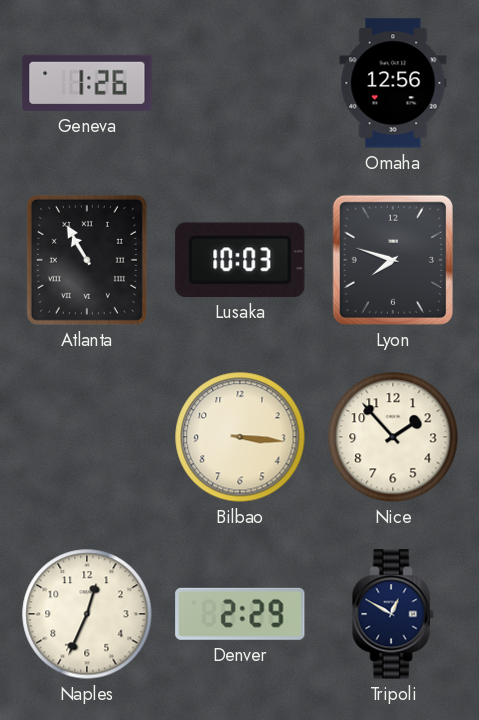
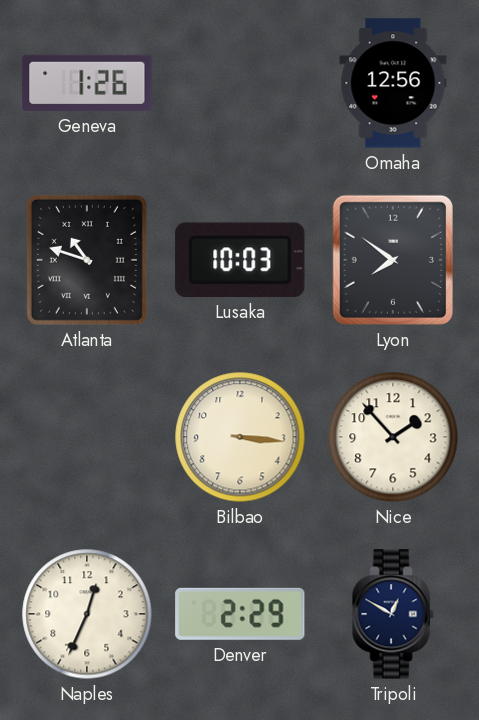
Atlanta: 10:55 -> 10:48
Lyon: 7:48 -> 7:51
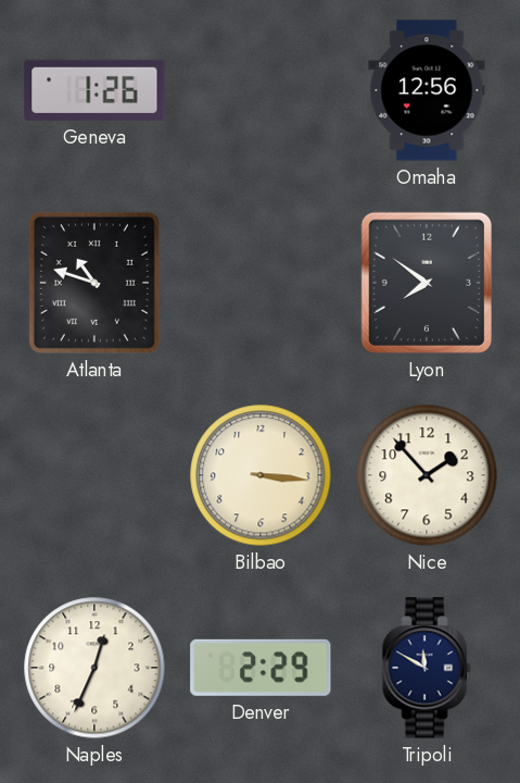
Lusaka: 10:03 -> none
Tripoli: 12:50 -> 11:50
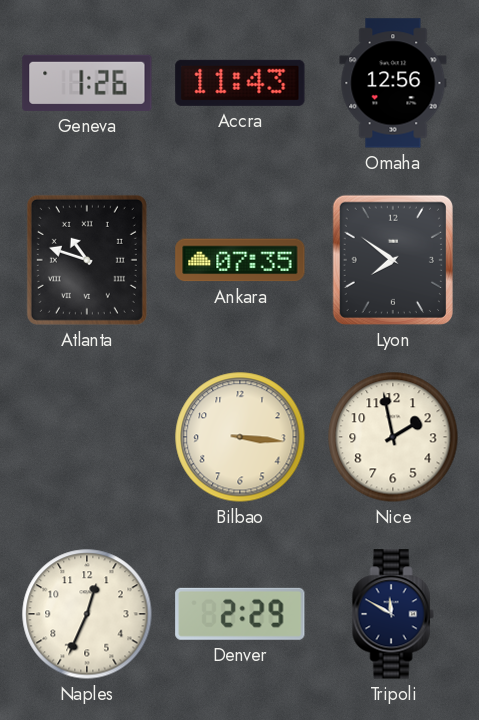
Accra: none -> 11:43
Ankara: none -> 07:35
Nice: 1:53 -> 1:58
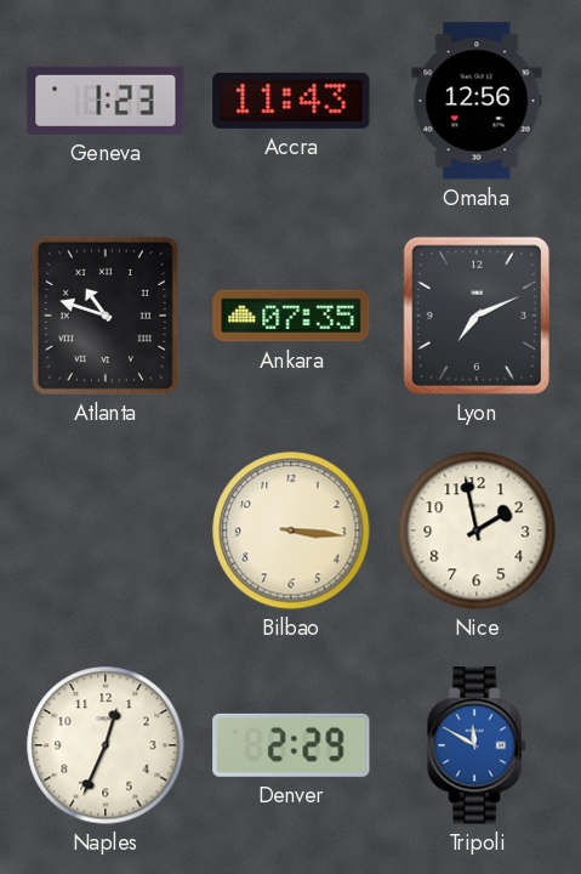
Geneva: 1:26 -> 1:23
Lyon: 7:51 -> 7:11
Tripoli dial: navy -> blue
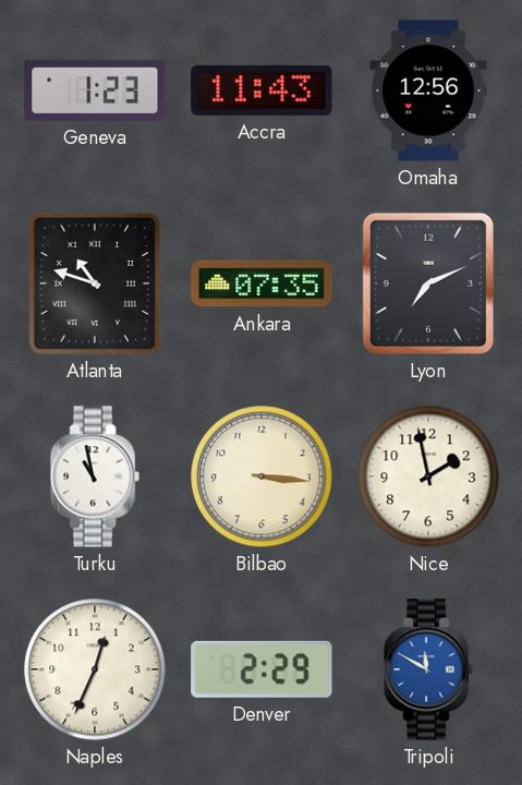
Turku: none -> 10:58
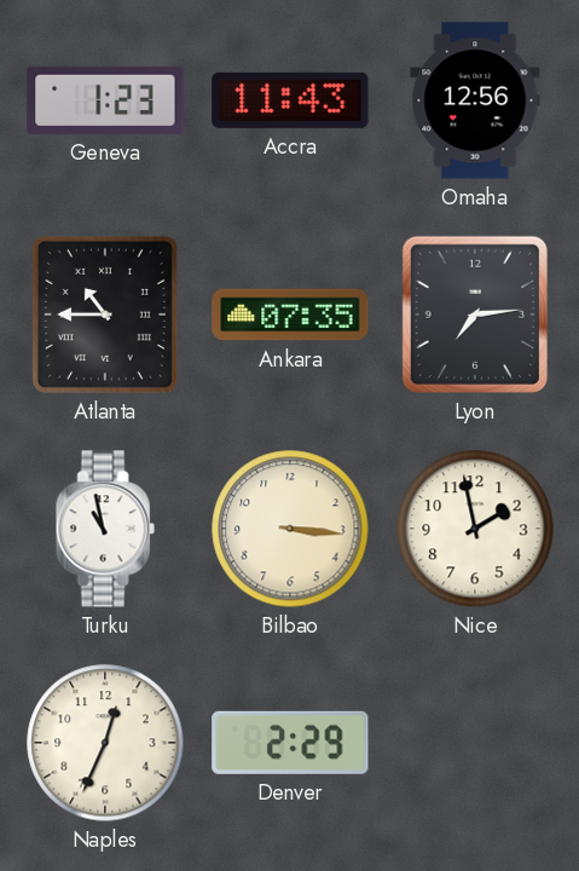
Atlanta: 10:48 -> 10:45
Lyon: 7:11 -> 7:14
Tripoli: 11:50 -> none
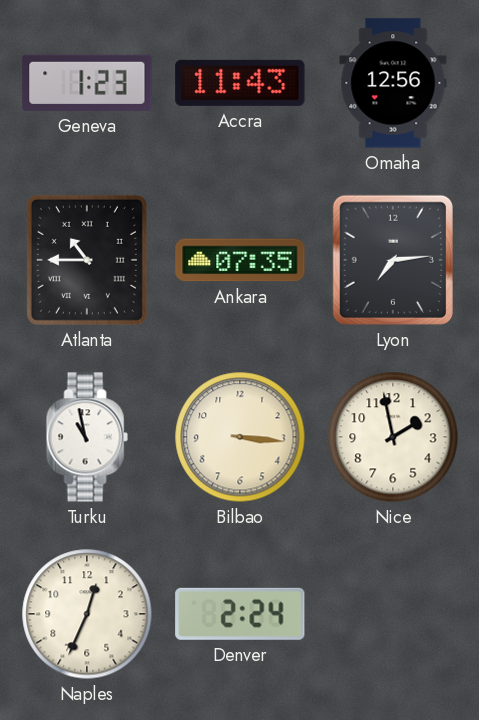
Denver: 2:29 -> 2:24
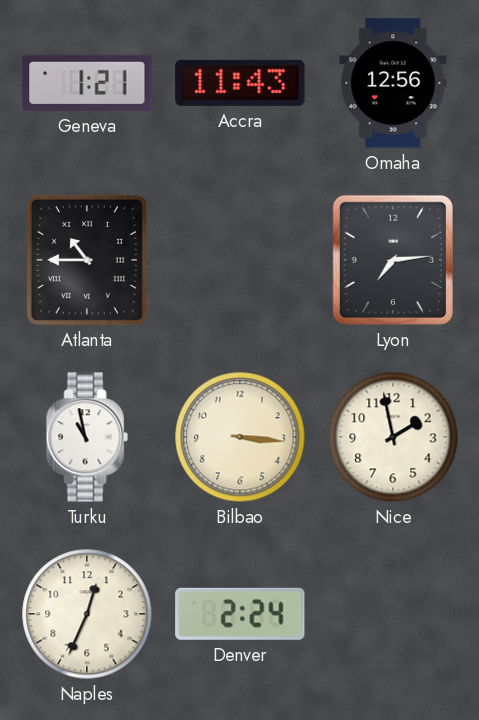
Geneva: 1:23 -> 1:21
Ankara: 07:35 -> none
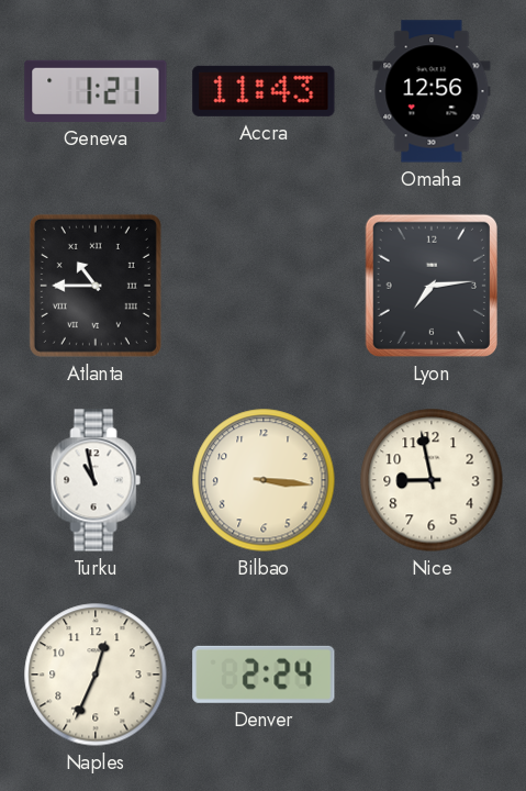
Nice: 1:58 -> 8:58
